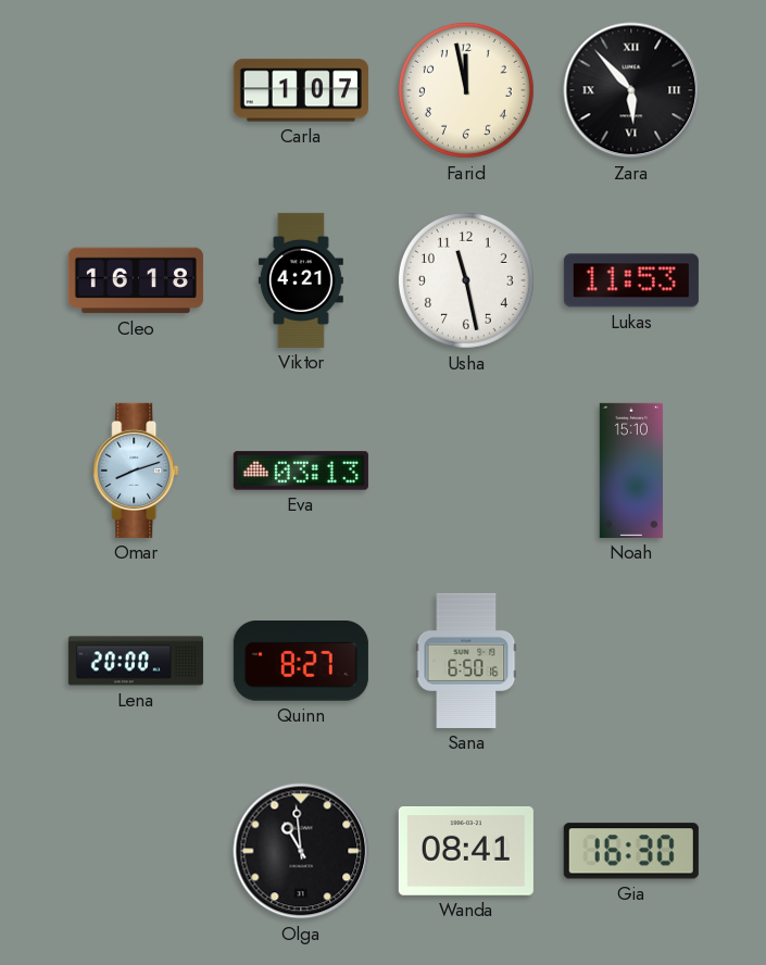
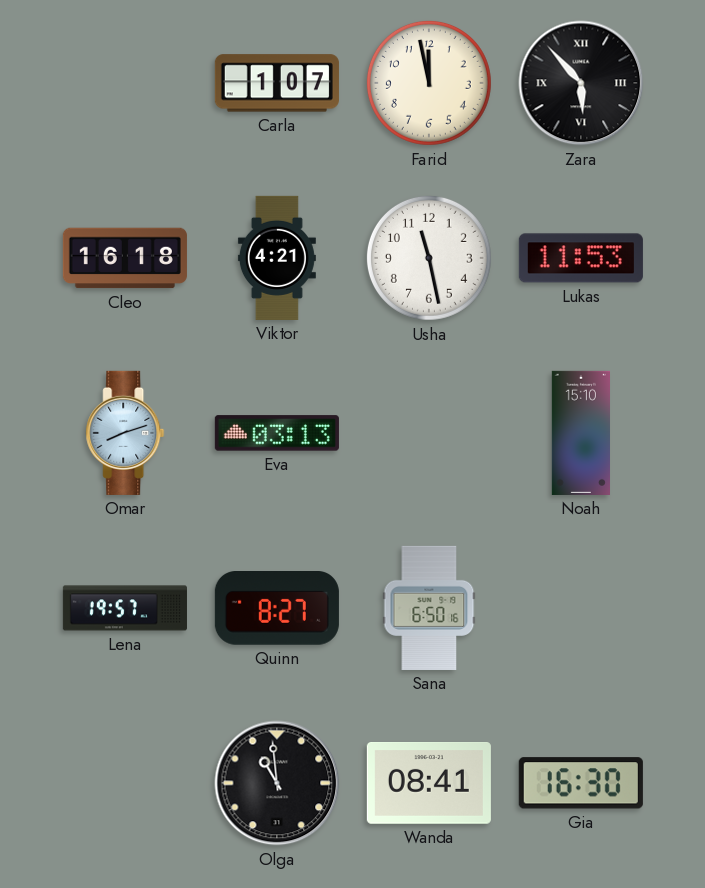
Lena: 20:00 -> 19:57
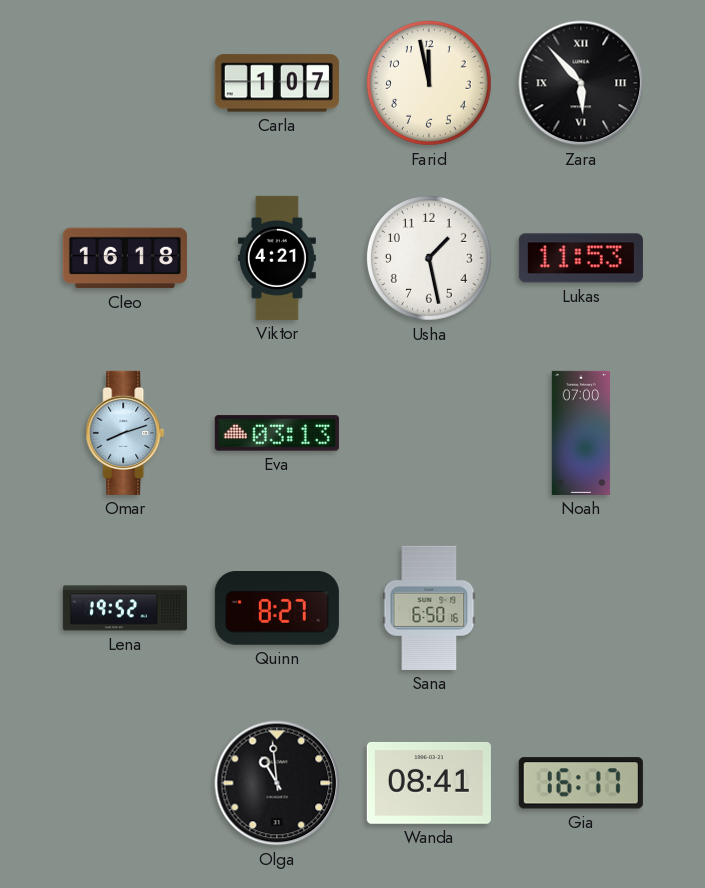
Usha: 11:28 -> 1:28
Noah: 15:10 -> 07:00
Lena: 19:57 -> 19:52
Gia: 16:30 -> 16:17
